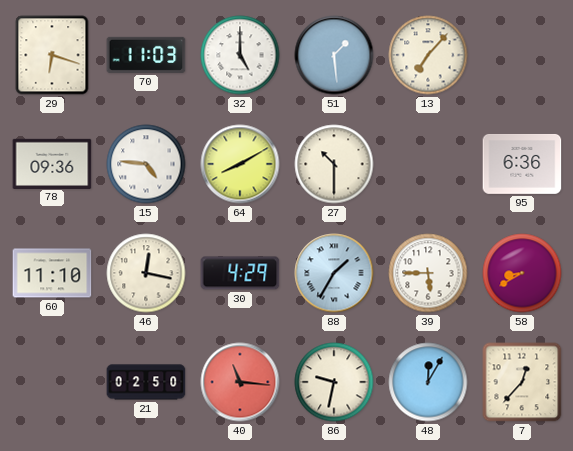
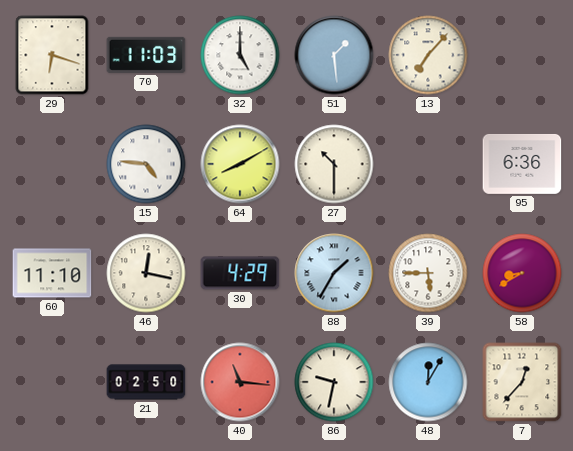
78: 09:36 -> none
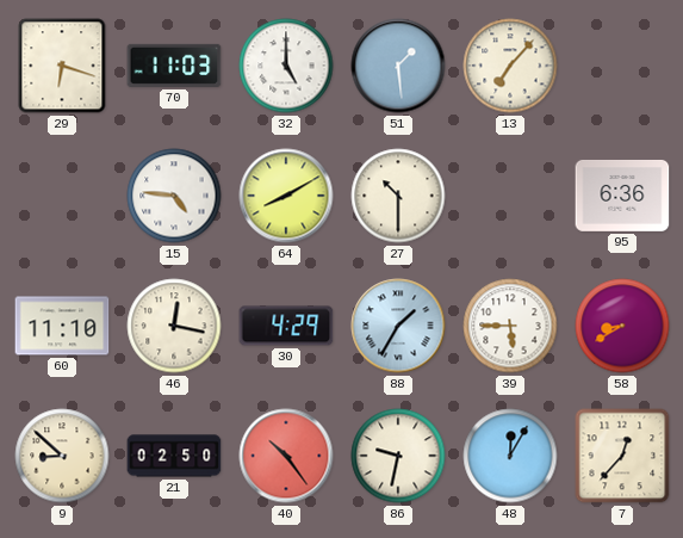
9: none -> 8:52
40: 11:16 -> 10:24
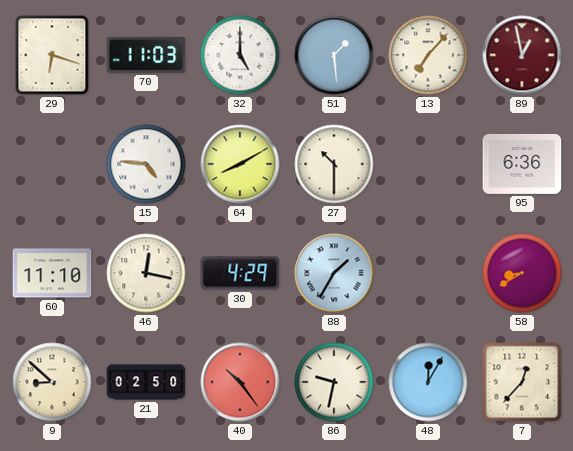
89: none -> 12:58
39: 5:45 -> none
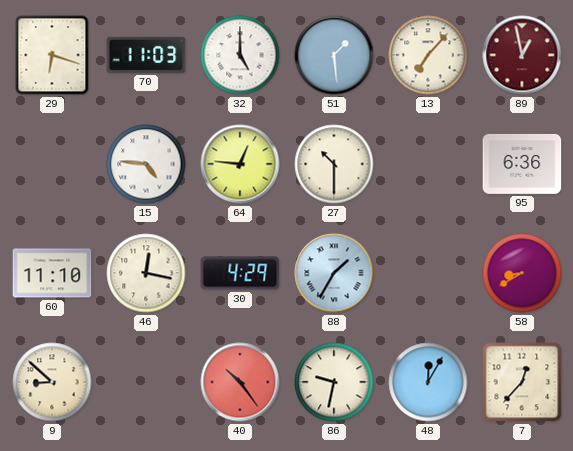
64: 8:10 -> 12:46
21: 02:50 -> none
